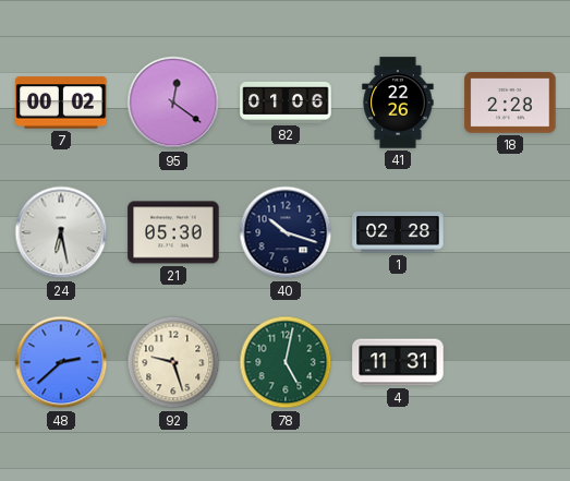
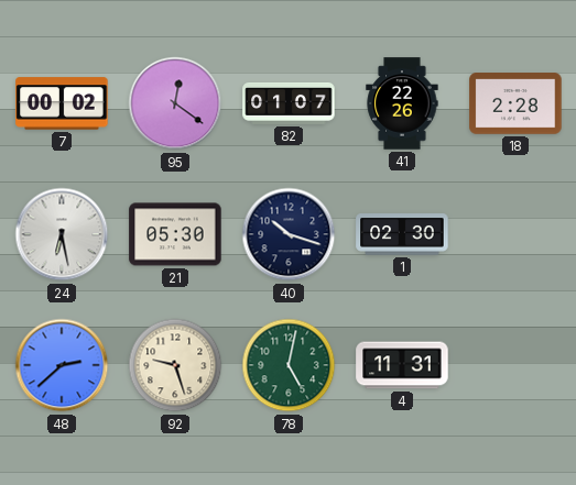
82: 01:06 -> 01:07
1: 02:28 -> 02:30
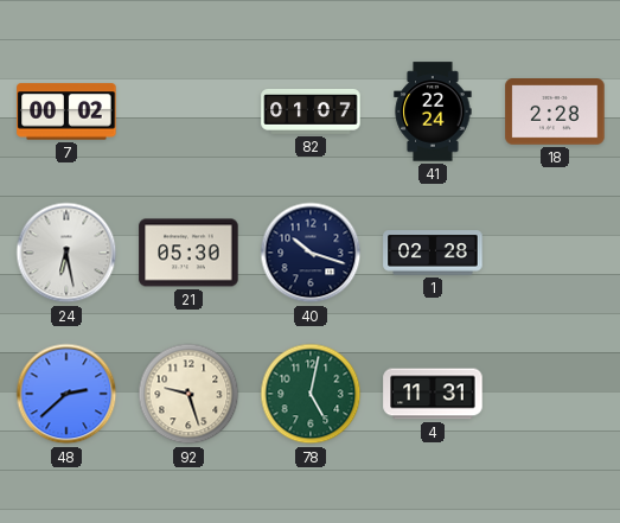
95: 12:21 -> none
41: 22:26 -> 22:24
1: 02:30 -> 02:28
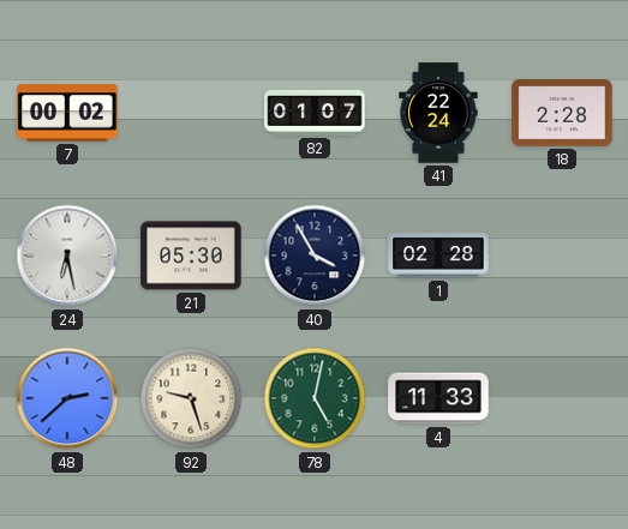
40: 10:18 -> 3:55
4: 11:31 -> 11:33
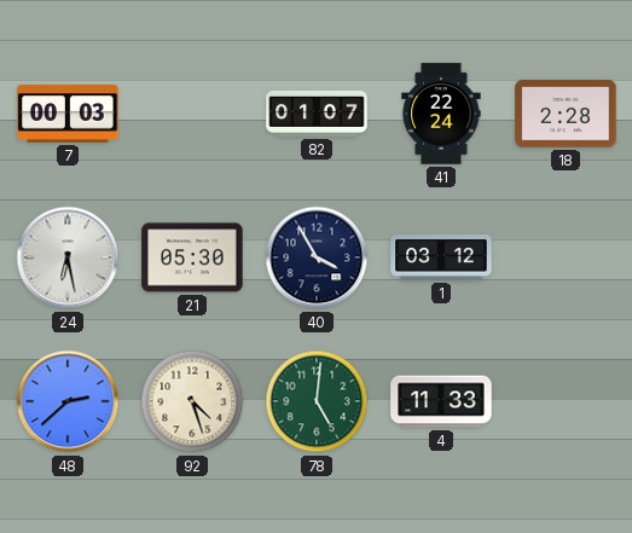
7: 00:02 -> 00:03
1: 02:28 -> 03:12
92: 9:27 -> 4:27
78: 5:02 -> 5:01
